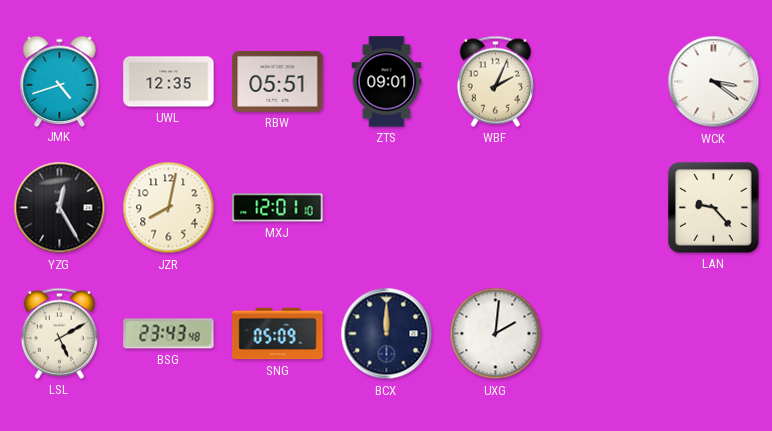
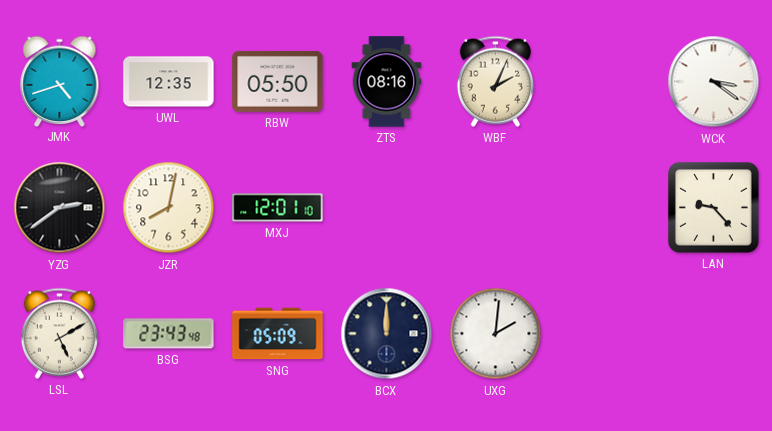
RBW: 05:51 -> 05:50
ZTS: 09:01 -> 08:16
YZG: 12:25 -> 2:39
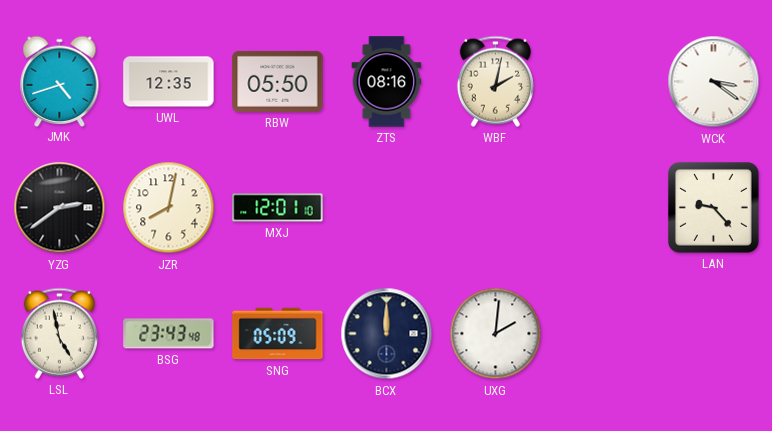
WBF: 2:04 -> 2:02
LSL: 5:10 -> 4:58
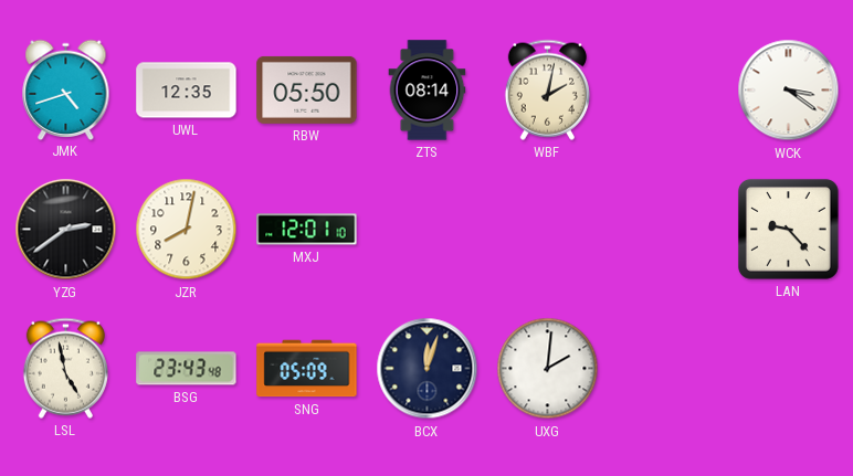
ZTS: 08:16 -> 08:14
BCX: 12:00 -> 12:03
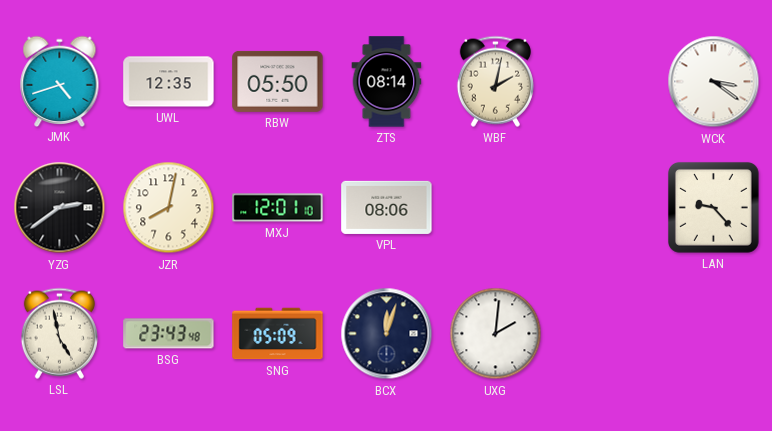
VPL: none -> 08:06
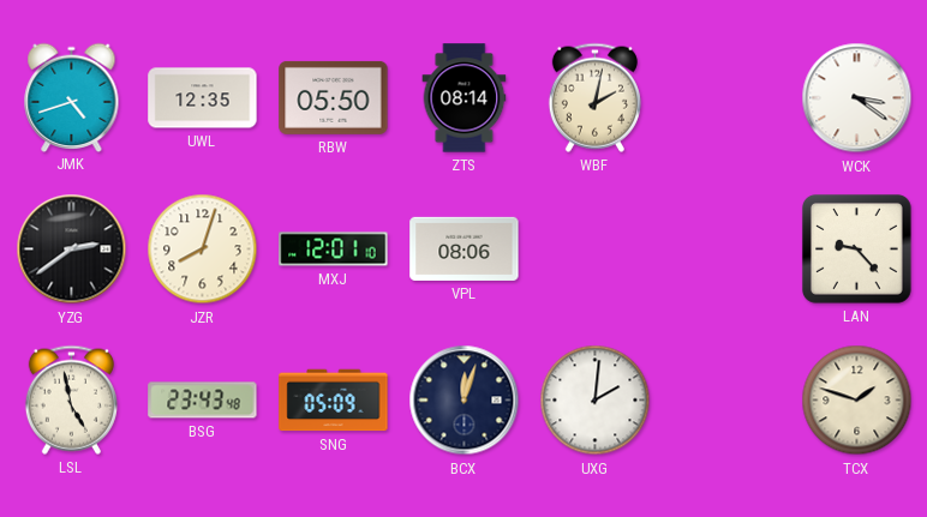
JZR: 8:02 -> 8:03
TCX: none -> 1:48
